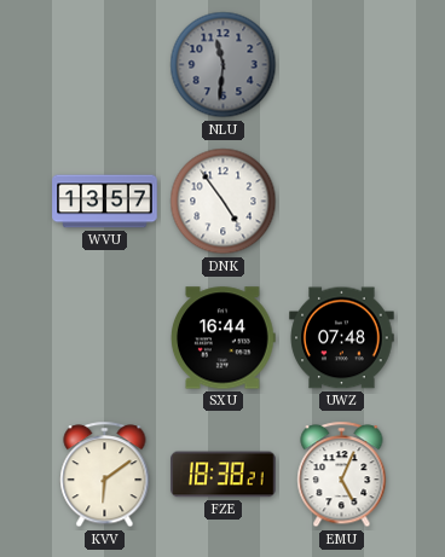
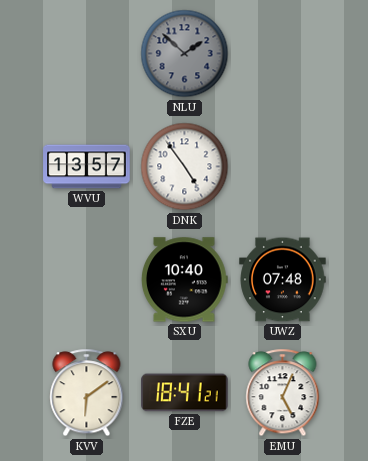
NLU: 11:31 -> 1:52
SXU: 16:44 -> 10:40
FZE: 18:38 -> 18:41
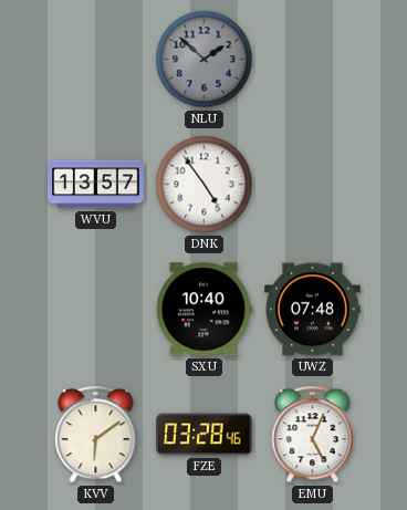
FZE: 18:41 -> 03:28
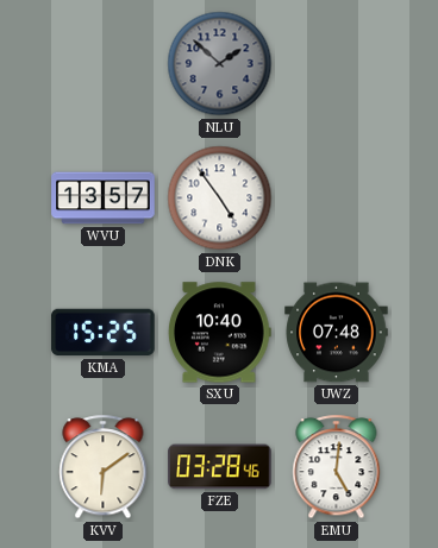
KMA: none -> 15:25
EMU: 5:04 -> 5:01
